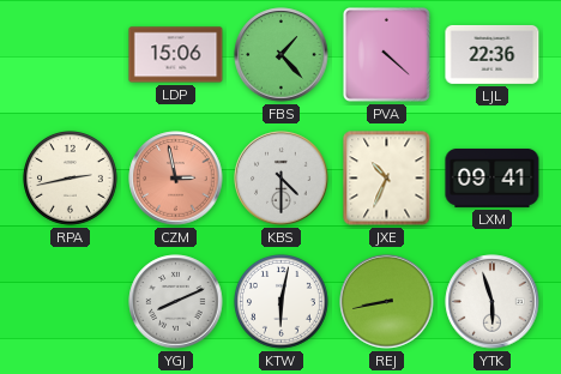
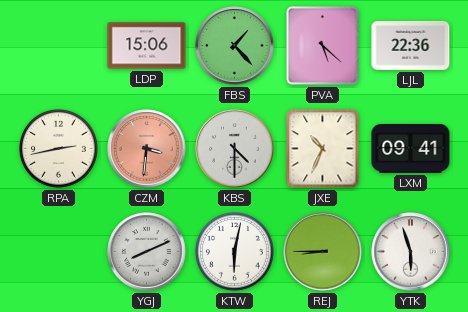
PVA: 4:22 -> 5:22
CZM: 2:58 -> 3:31
REJ: 8:43 -> 8:45
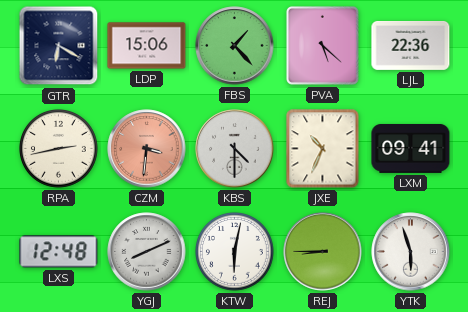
GTR: none -> 6:20
LXS: none -> 12:48
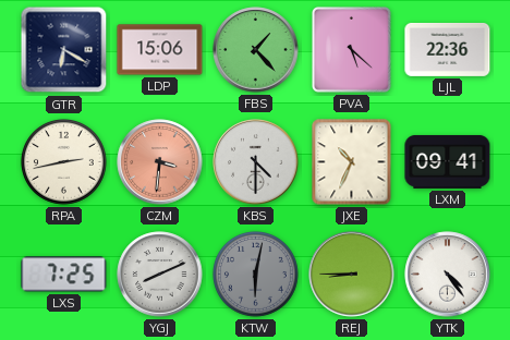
LXS: 12:48 -> 7:25
KTW dial: white -> grey
YTK: 5:57 -> 4:24
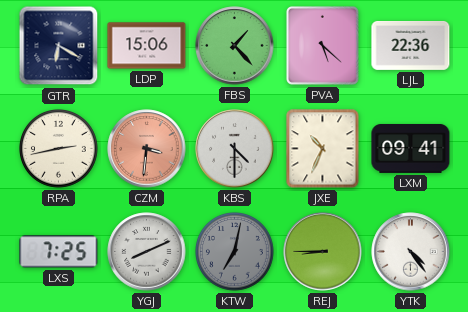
KTW: 6:02 -> 7:02
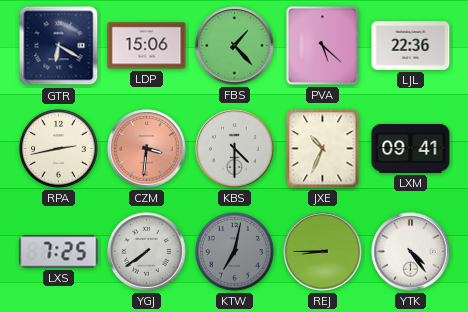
YGJ: 8:11 -> 7:39
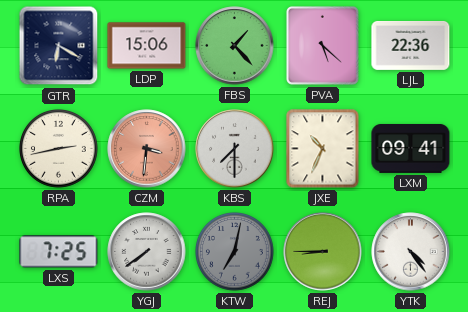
KBS: 4:30 -> 7:30
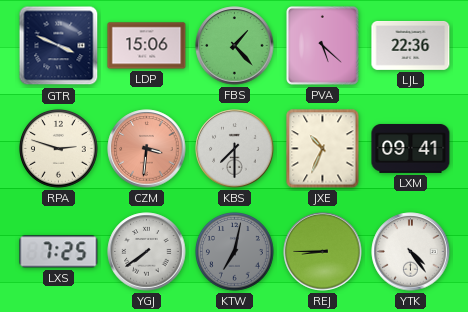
GTR: 6:20 -> 3:49
RPA: 2:43 -> 2:48
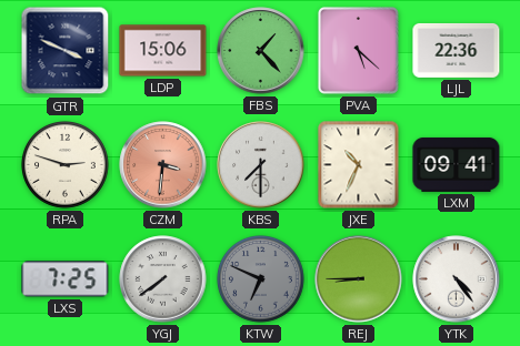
KTW: 7:02 -> 6:49
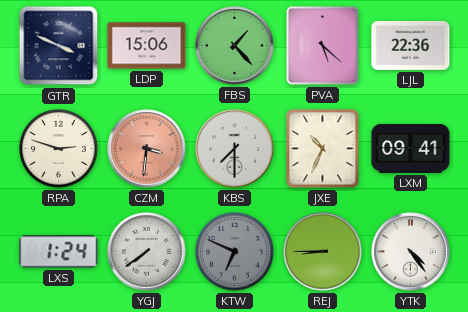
LXS: 7:25 -> 1:24
